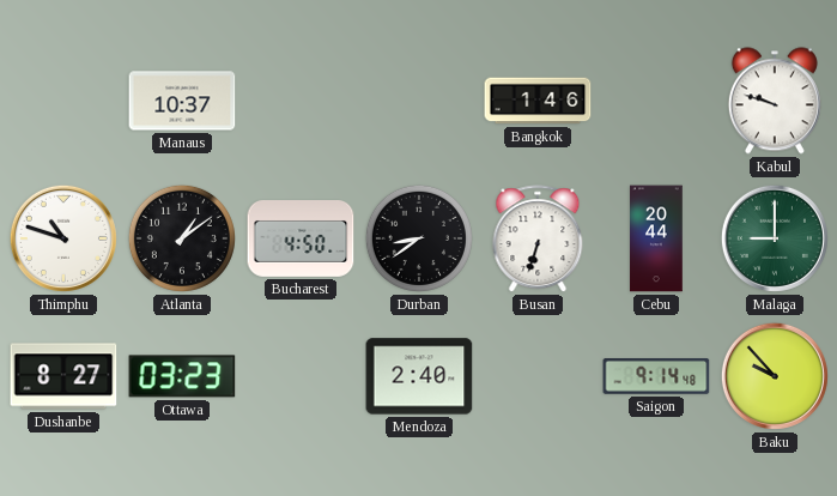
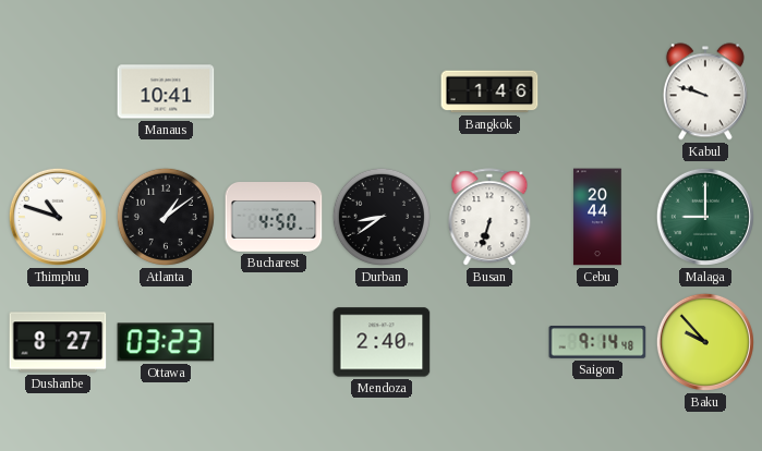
Manaus: 10:37 -> 10:41
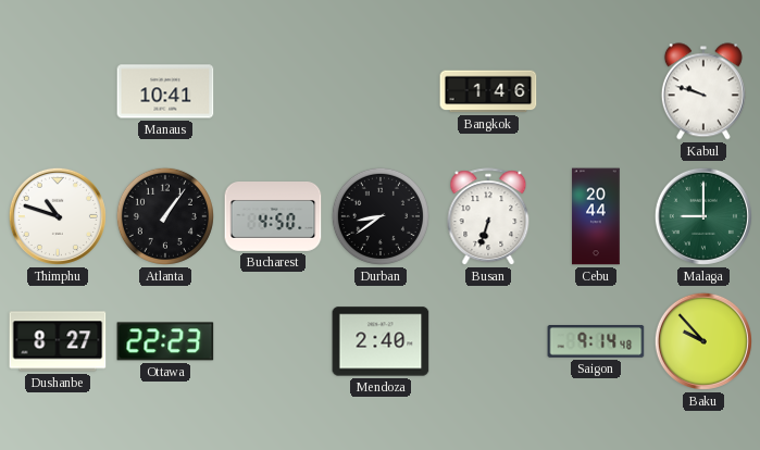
Atlanta: 1:09 -> 1:06
Ottawa: 03:23 -> 22:23
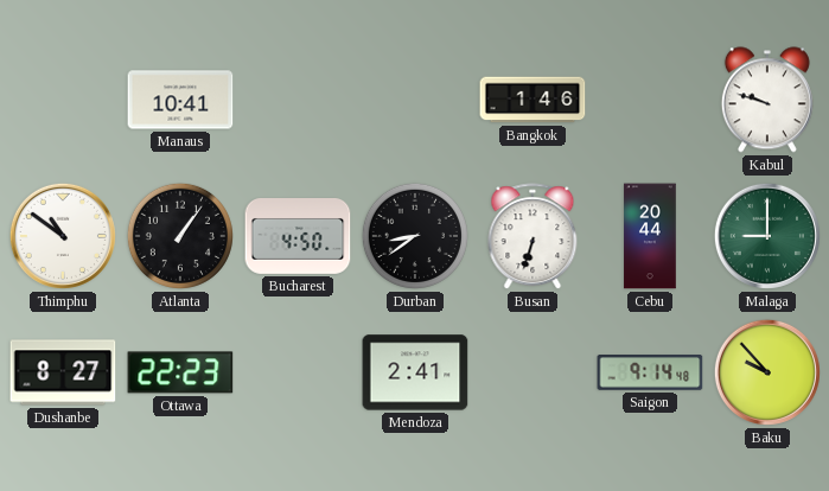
Thimphu: 10:48 -> 10:51
Mendoza: 2:40 -> 2:41
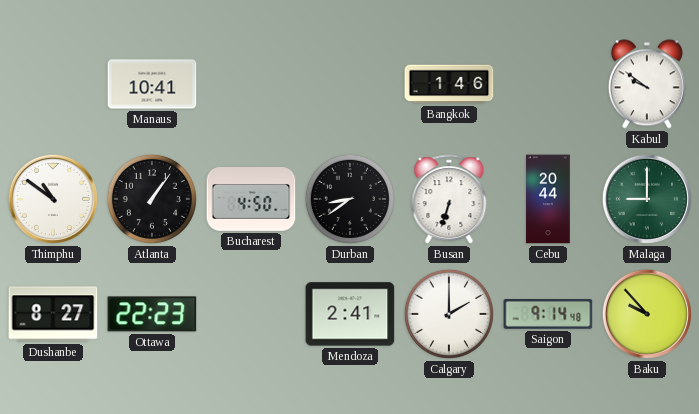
Kabul: 9:48 -> 9:51
Calgary: none -> 2:00
